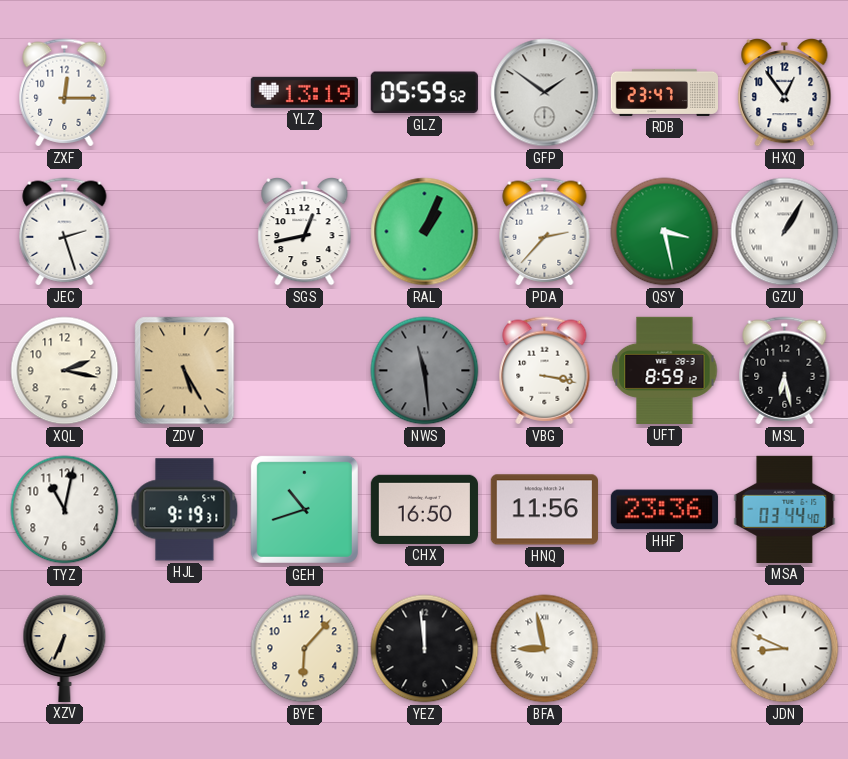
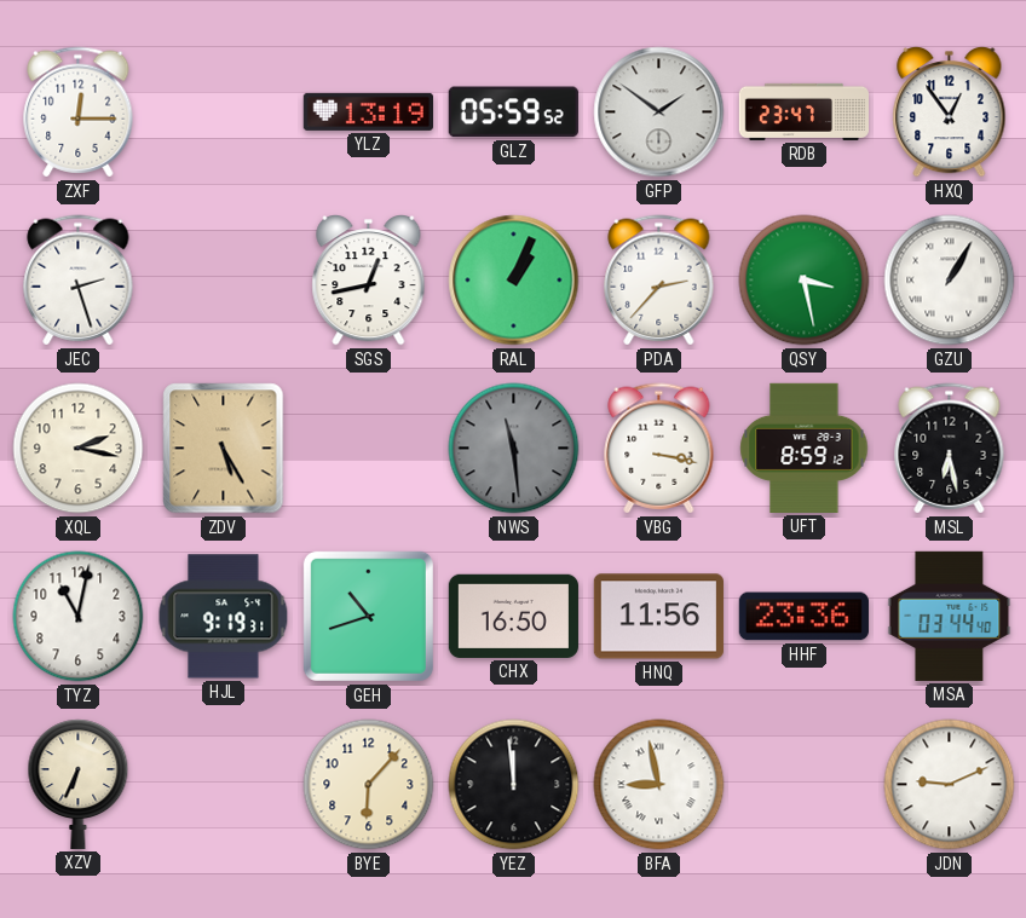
JDN: 8:49 -> 9:11
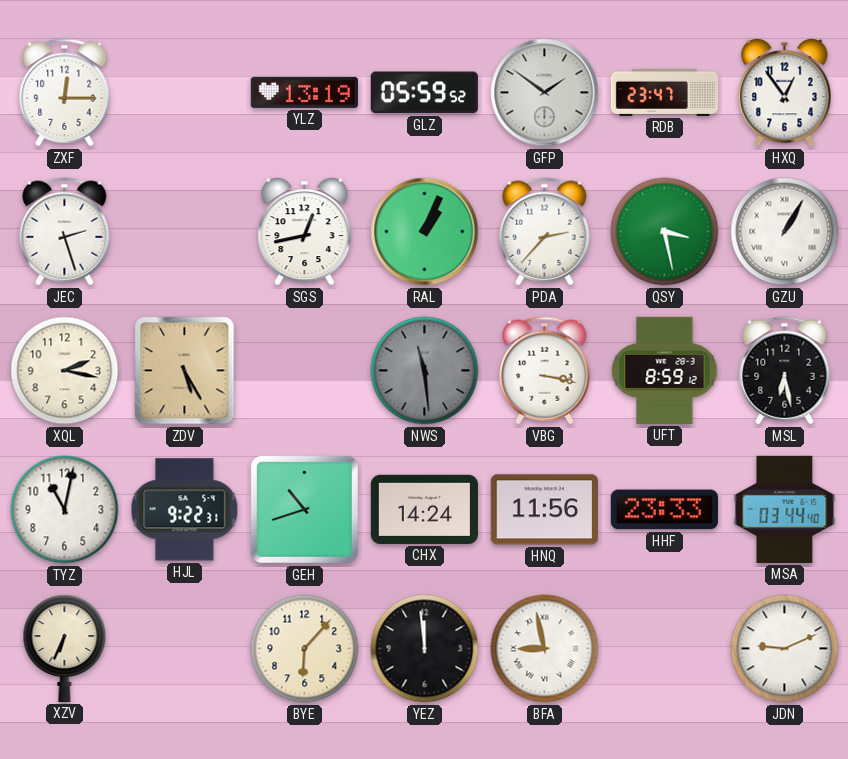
HJL: 9:19 -> 9:22
CHX: 16:50 -> 14:24
HHF: 23:36 -> 23:33
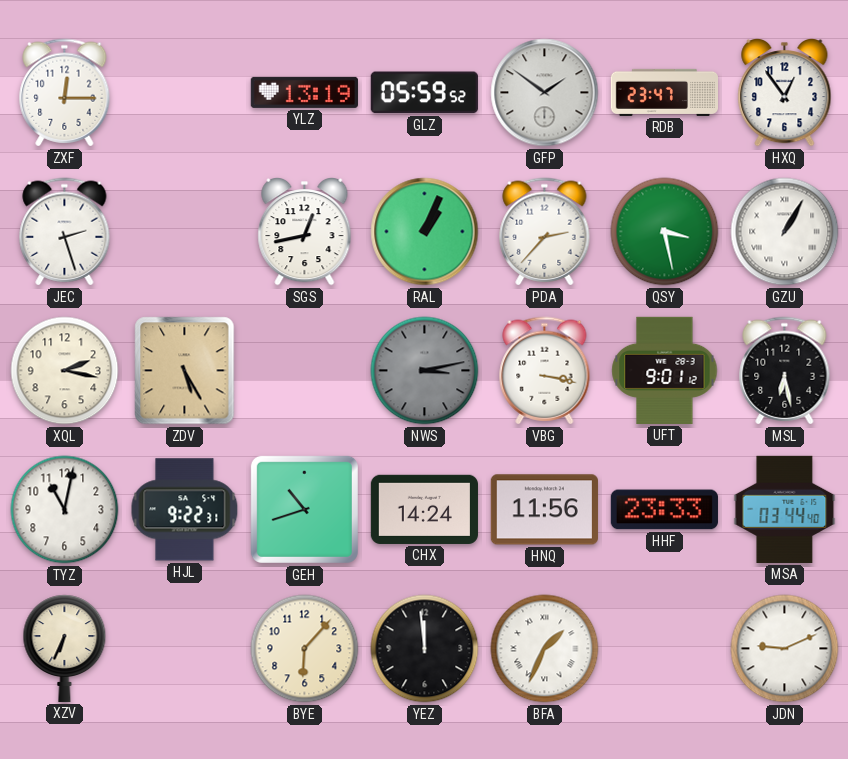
NWS: 11:29 -> 3:13
UFT: 8:59 -> 9:01
BFA: 8:58 -> 1:34
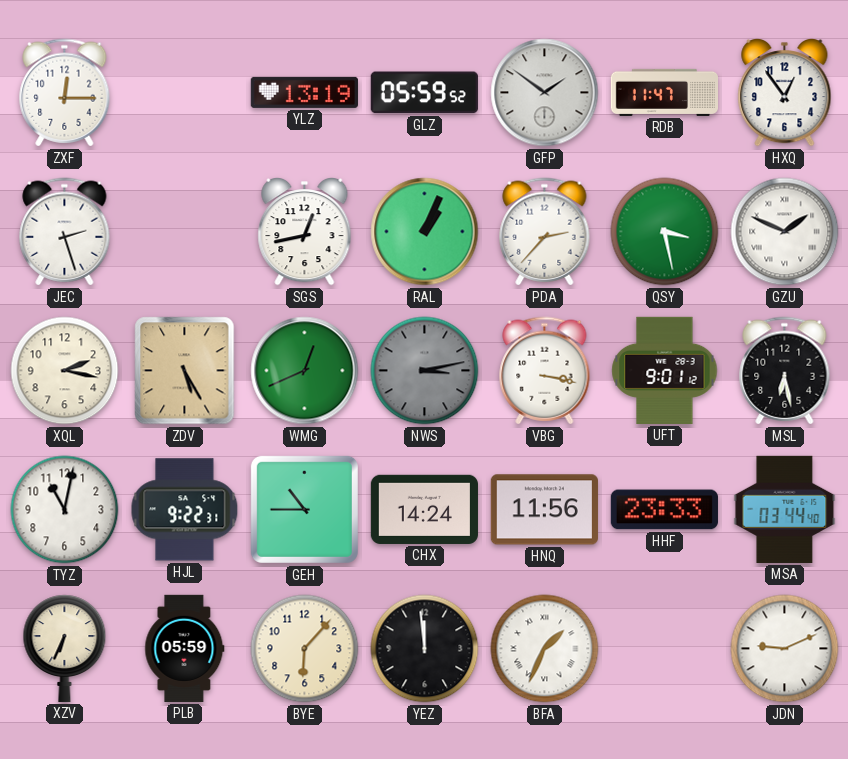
RDB: 23:47 -> 11:47
GZU: 1:05 -> 1:49
WMG: none -> 12:41
GEH: 10:42 -> 10:45
PLB: none -> 05:59
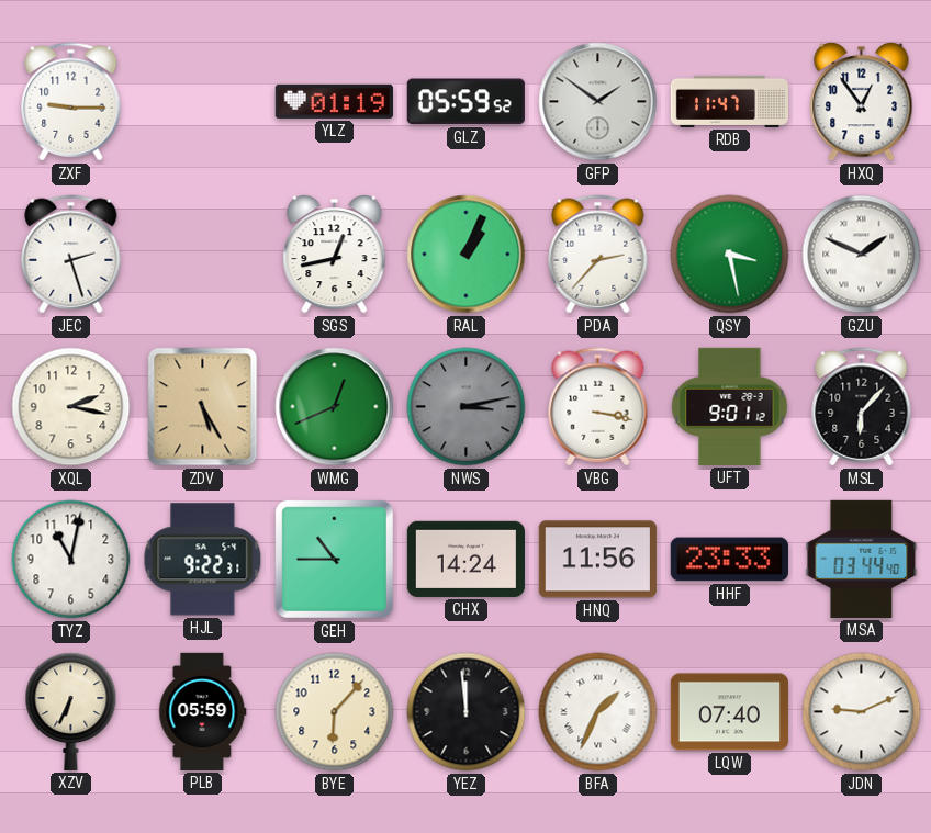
ZXF: 12:15 -> 9:15
YLZ: 13:19 -> 01:19
MSL: 6:28 -> 6:07
LQW: none -> 07:40
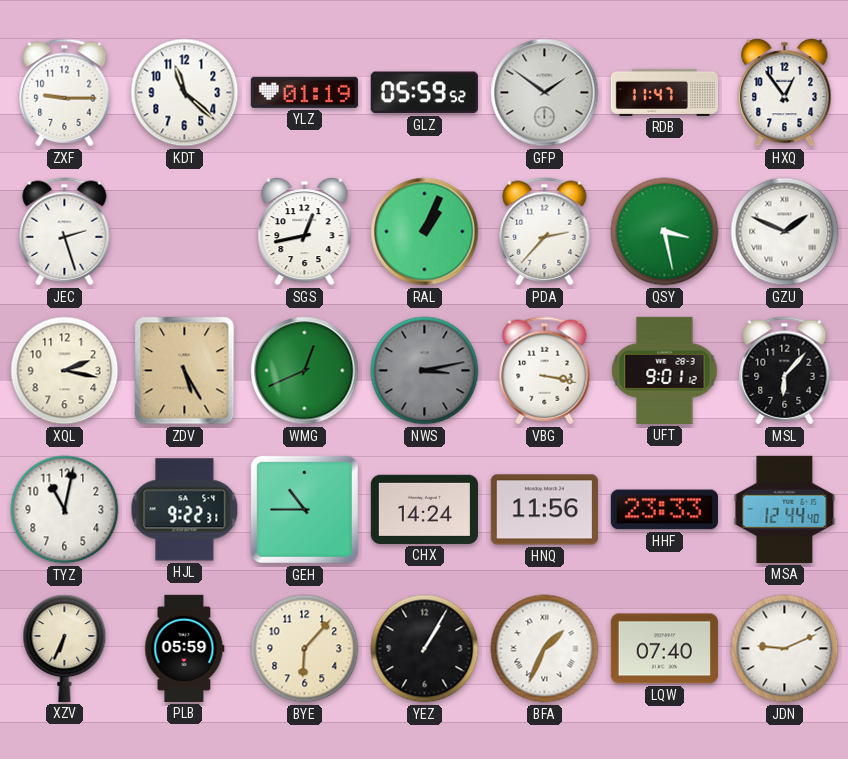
KDT: none -> 11:22
MSA: 03:44 -> 12:44
YEZ: 11:59 -> 1:05
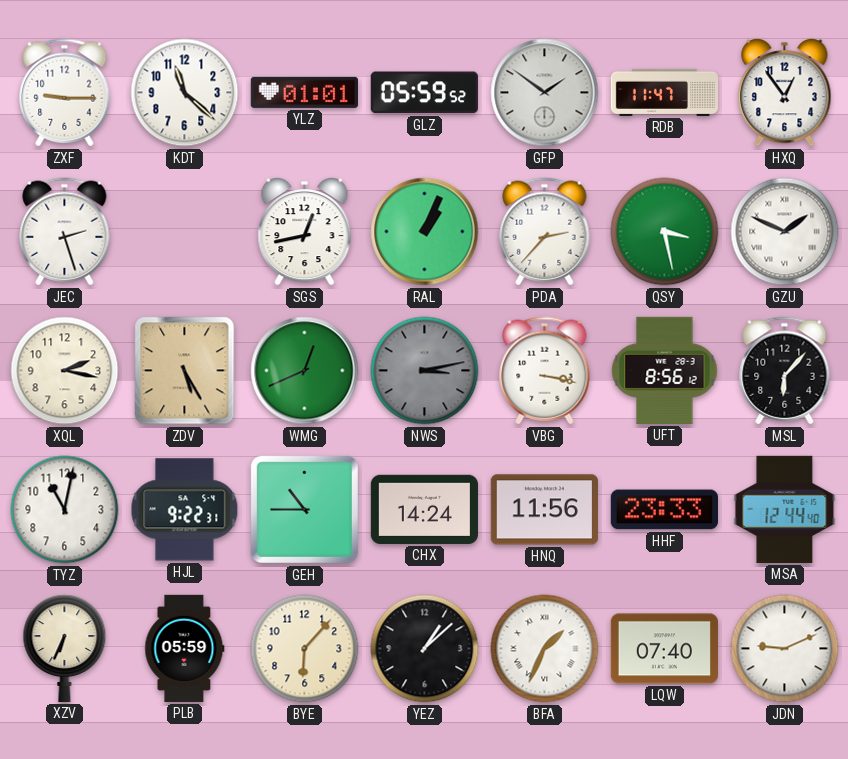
YLZ: 01:19 -> 01:01
UFT: 9:01 -> 8:56
YEZ: 1:05 -> 1:08
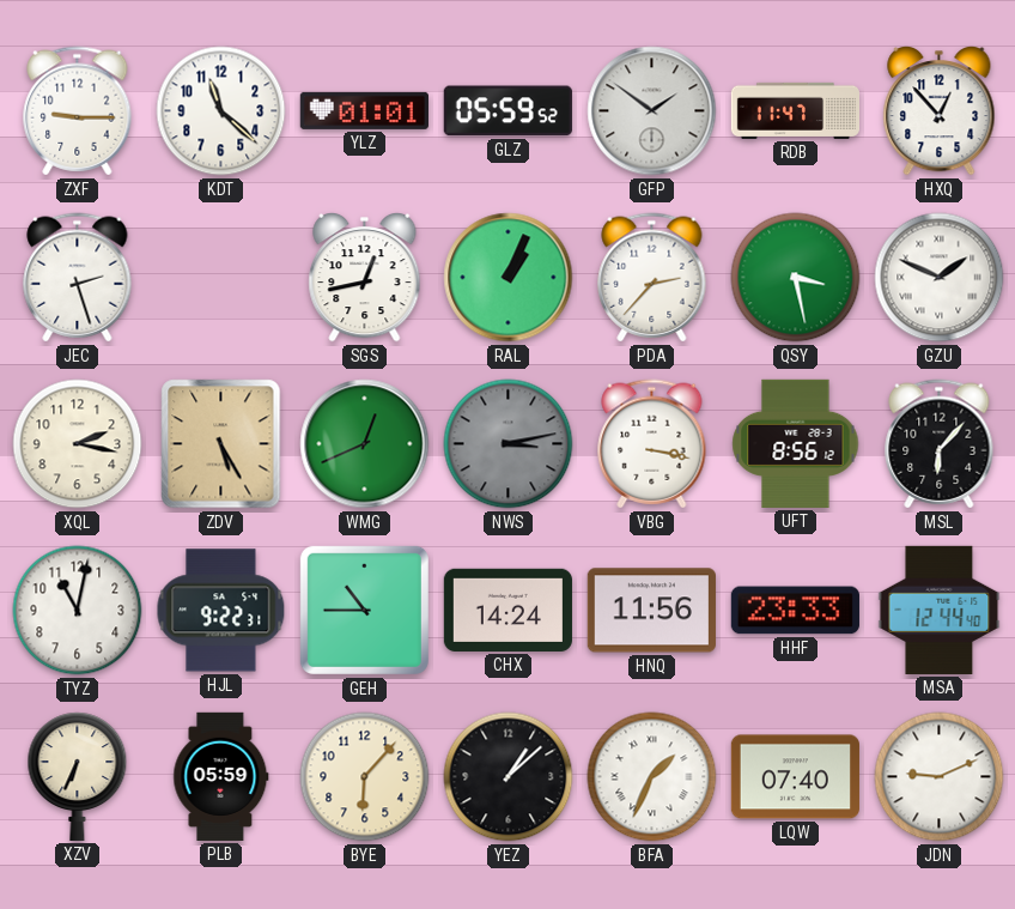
HXQ: 12:54 -> 12:53
